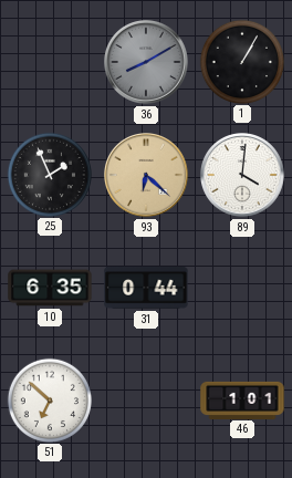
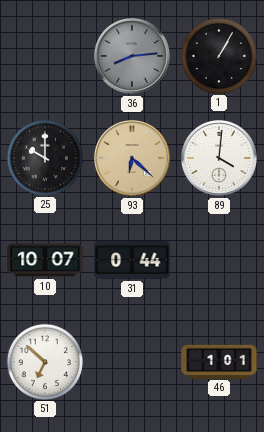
36: 8:10 -> 8:14
25: 1:56 -> 10:00
10: 6:35 -> 10:07
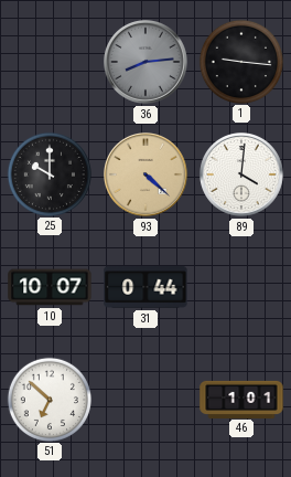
1: 1:05 -> 9:16
93: 6:22 -> 4:22
